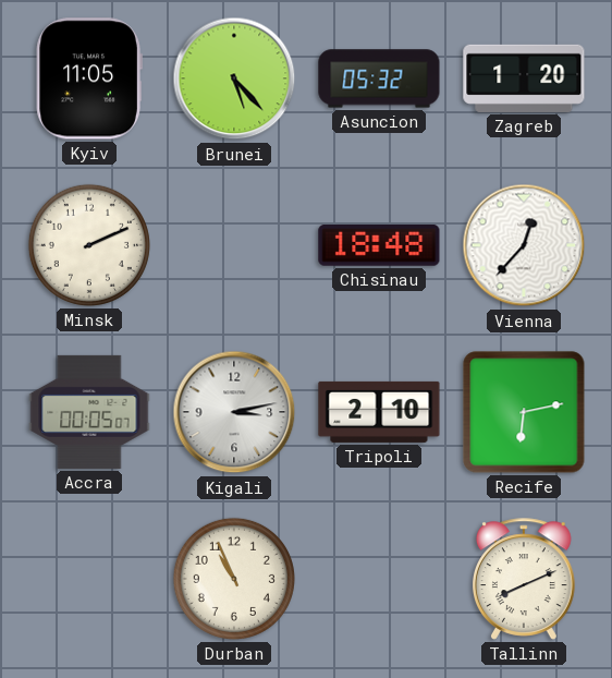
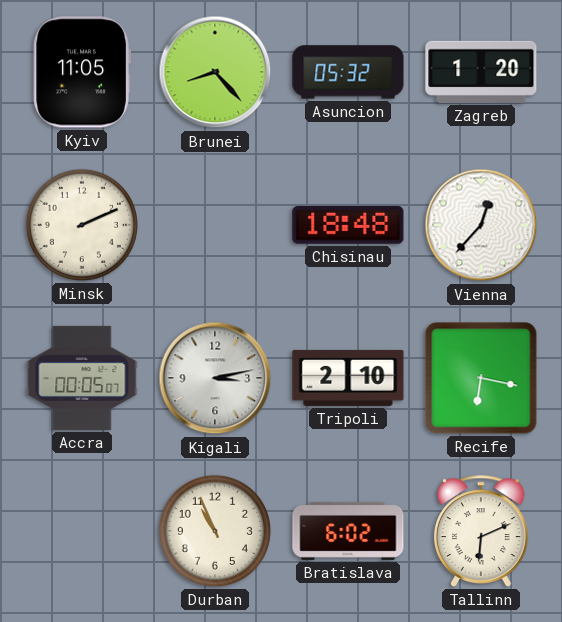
Brunei: 5:23 -> 8:23
Recife: 6:13 -> 6:17
Bratislava: none -> 6:02
Tallinn: 8:11 -> 6:11
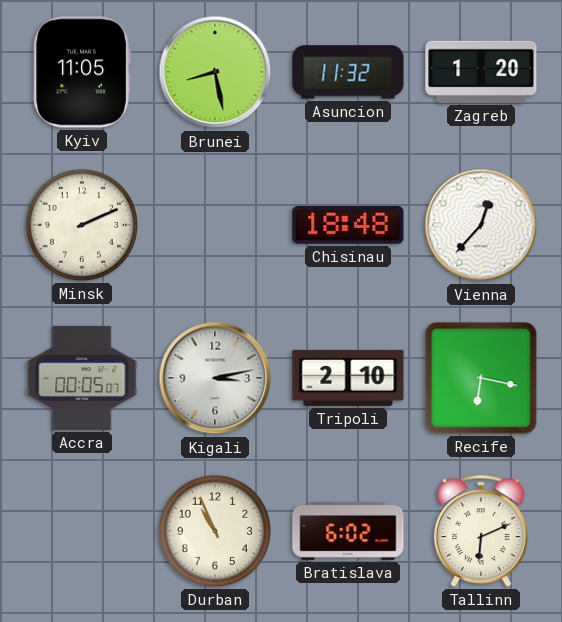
Brunei: 8:23 -> 8:28
Asuncion: 05:32 -> 11:32
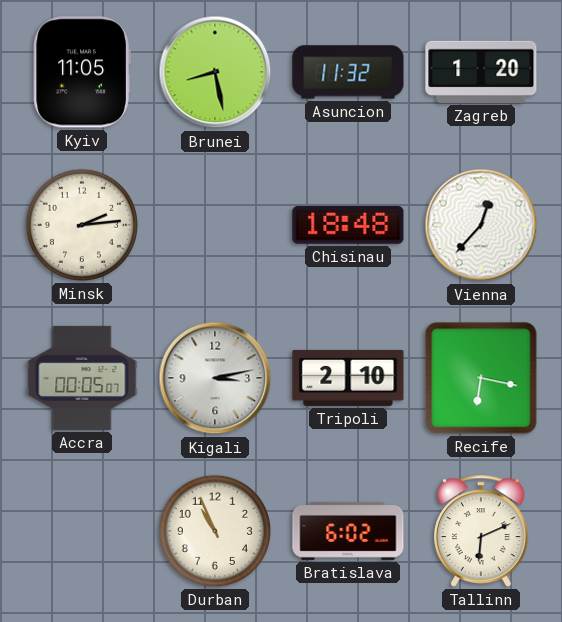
Minsk: 2:11 -> 2:14
